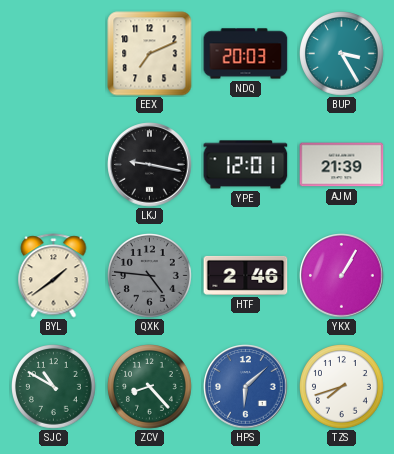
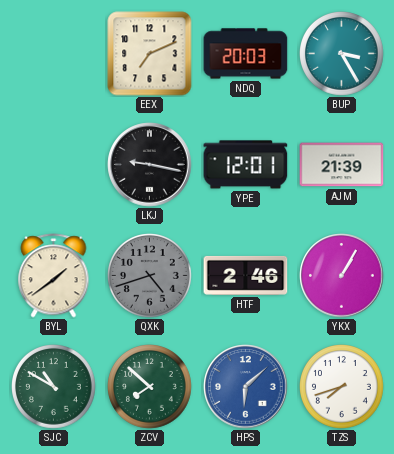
QXK: 4:46 -> 4:42
ZCV: 8:23 -> 7:52
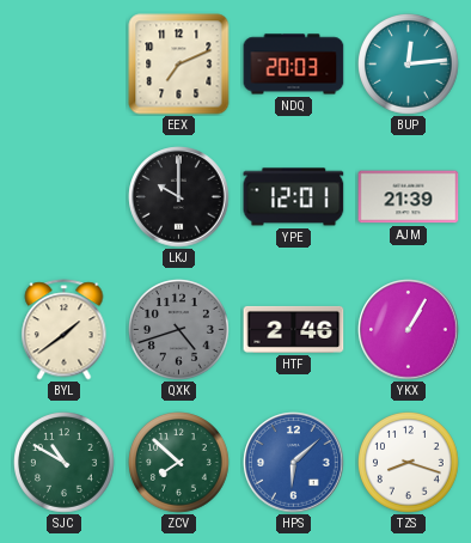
BUP: 3:25 -> 12:14
LKJ: 9:17 -> 10:00
TZS: 7:42 -> 8:18
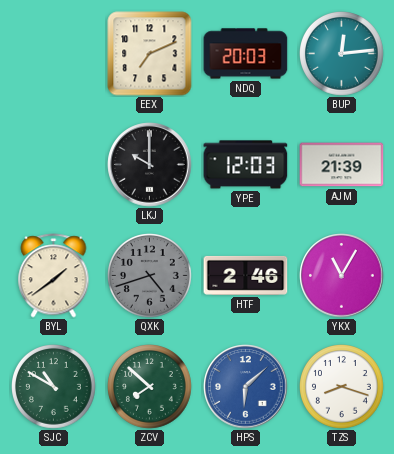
YPE: 12:01 -> 12:03
YKX: 1:05 -> 11:05
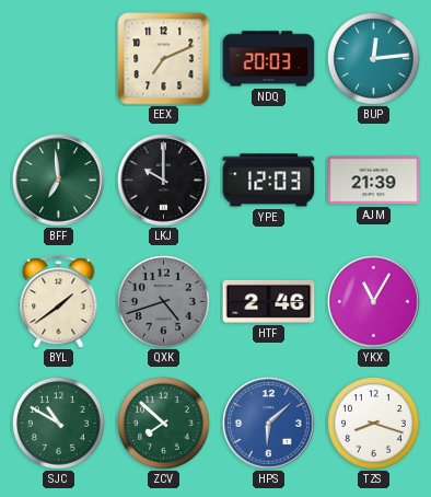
BFF: none -> 6:59
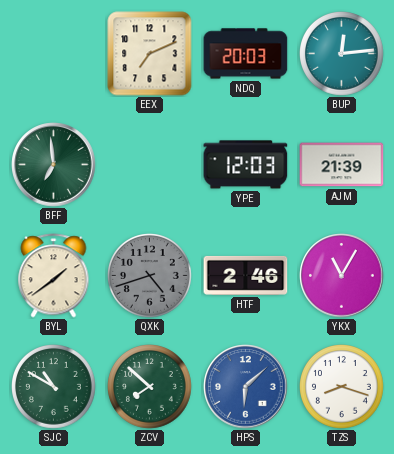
LKJ: 10:00 -> none
